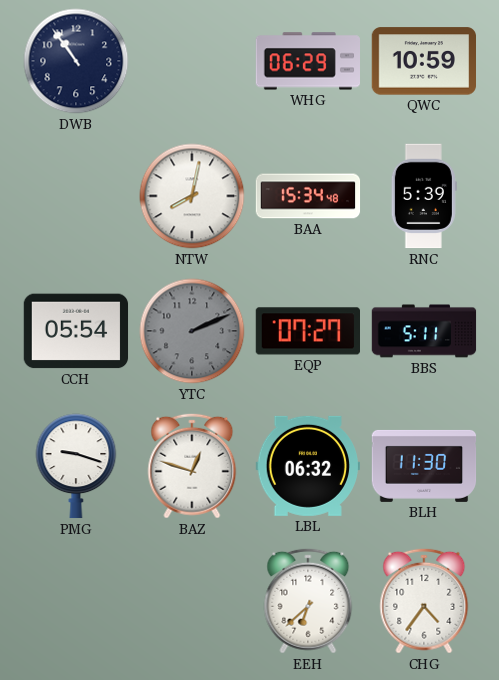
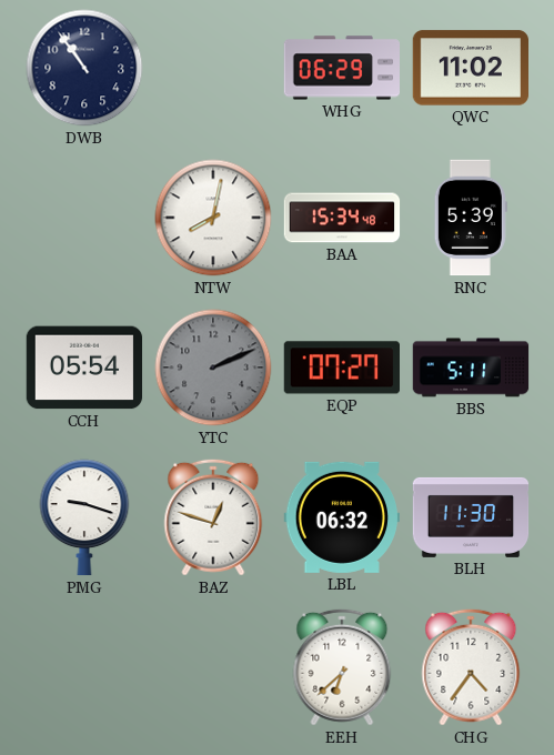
QWC: 10:59 -> 11:02
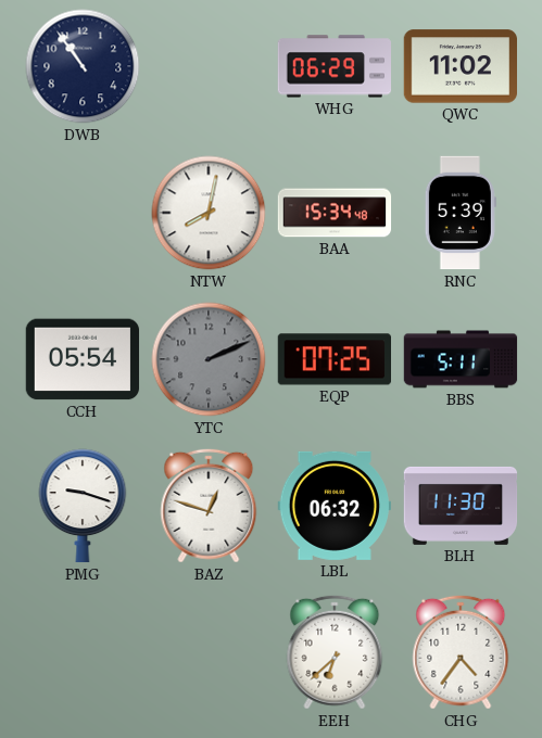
EQP: 07:27 -> 07:25
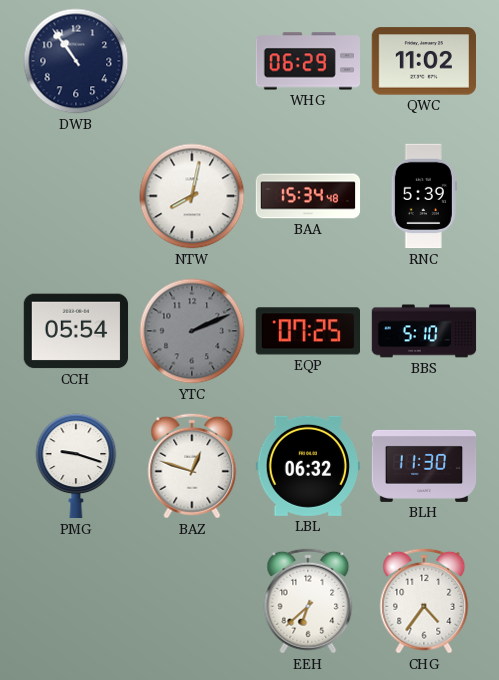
BBS: 5:11 -> 5:10
